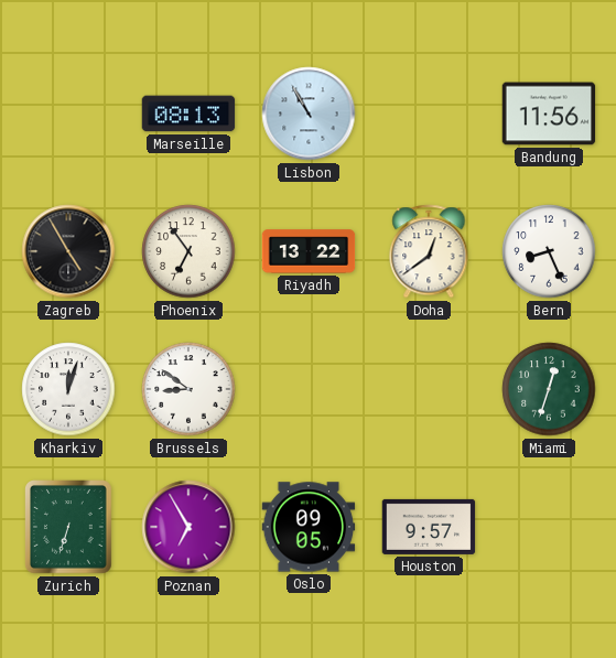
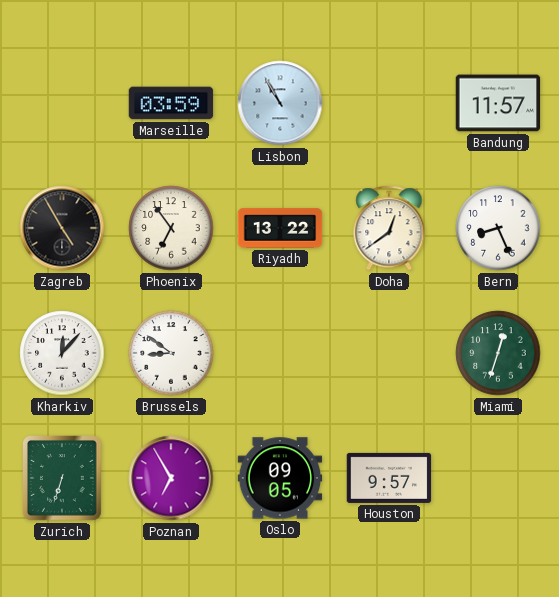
Marseille: 08:13 -> 03:59
Bandung: 11:56 -> 11:57
Kharkiv: 12:03 -> 12:07
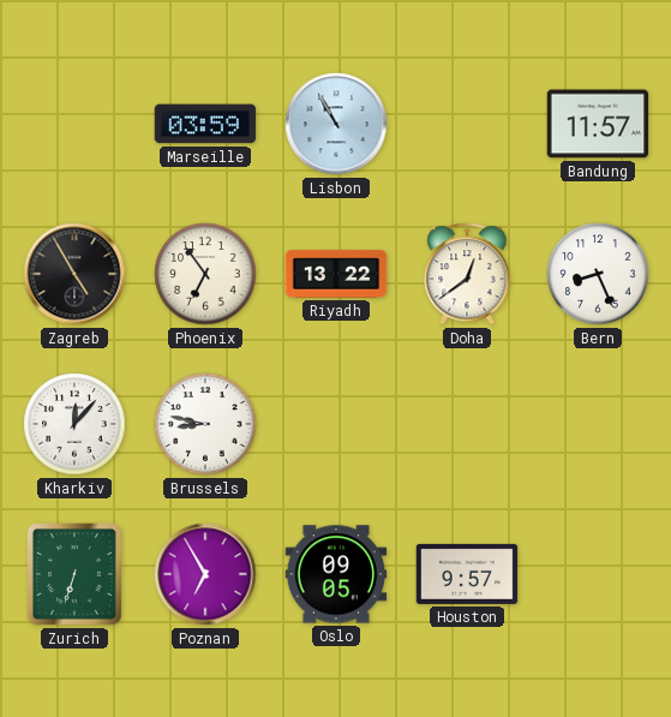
Brussels: 8:51 -> 8:47
Miami: 12:33 -> none
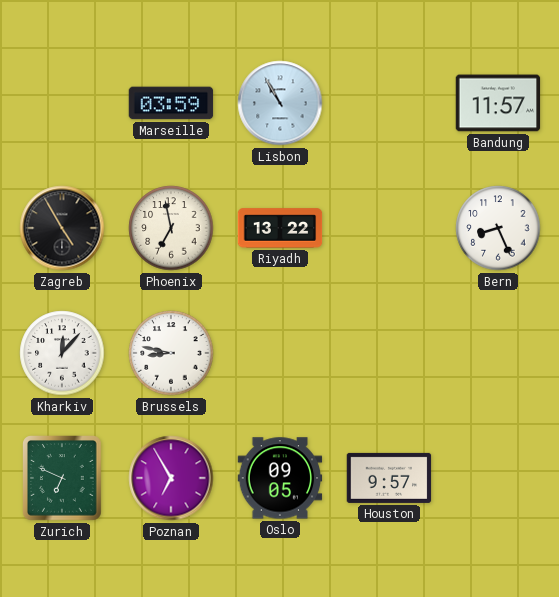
Phoenix: 6:54 -> 6:58
Doha: 12:39 -> none
Zurich: 6:33 -> 6:49
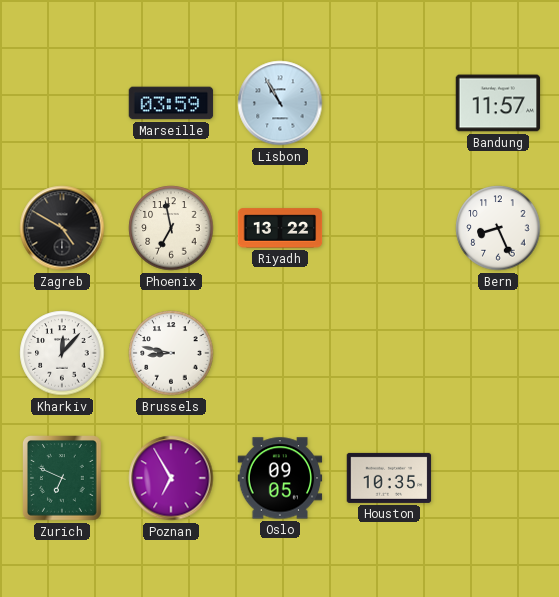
Zagreb: 4:55 -> 4:50
Houston: 9:57 -> 10:35
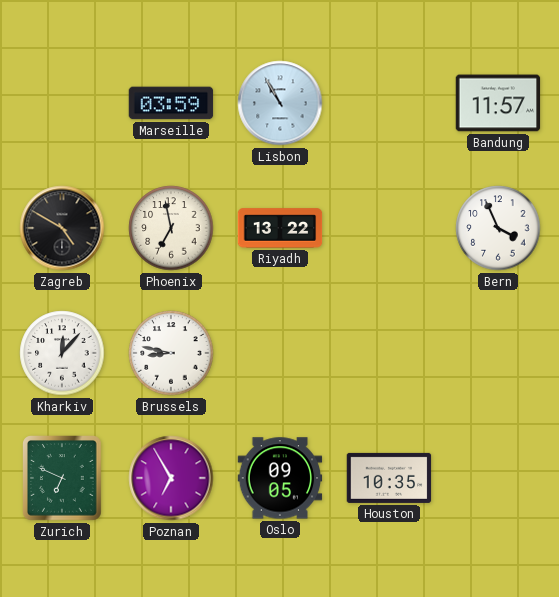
Bern: 8:26 -> 3:56
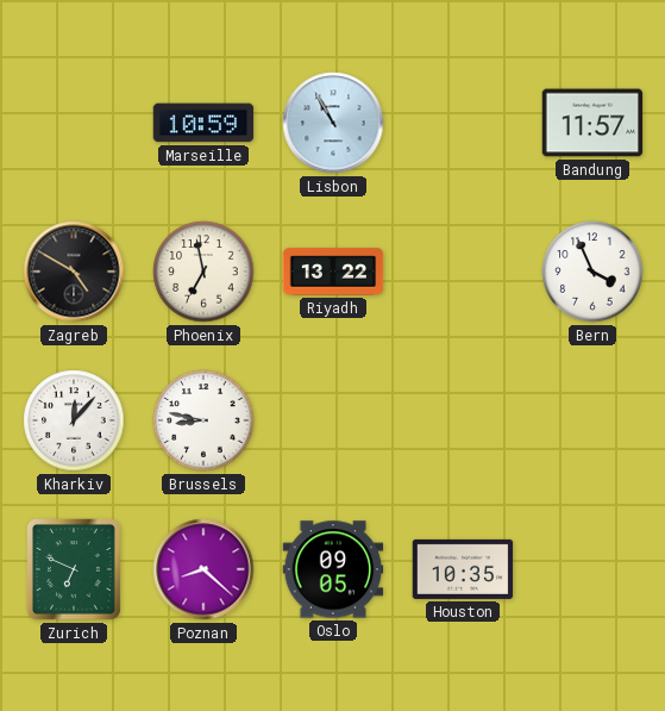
Marseille: 03:59 -> 10:59
Poznan: 6:55 -> 8:22
